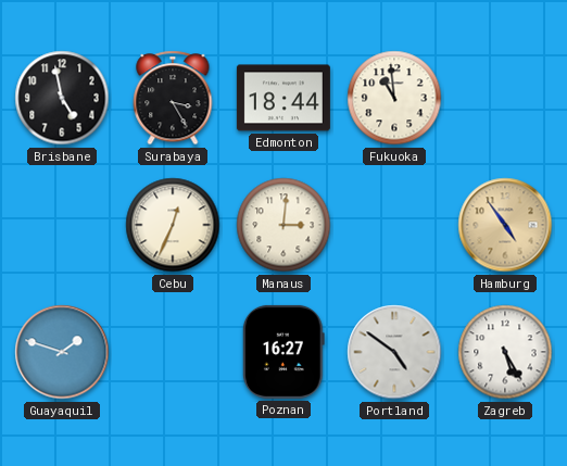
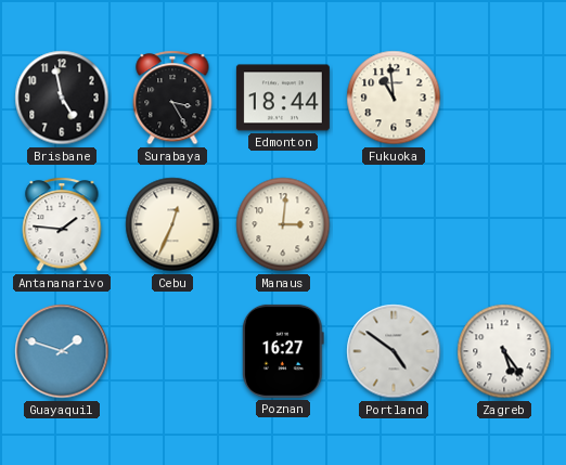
Antananarivo: none -> 1:46
Hamburg: 4:54 -> none
Zagreb: 5:25 -> 5:24
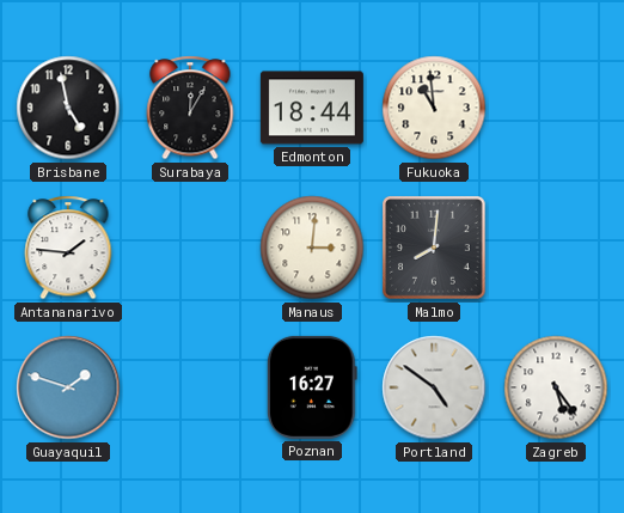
Surabaya: 3:25 -> 12:05
Cebu: 12:34 -> none
Malmo: none -> 8:01
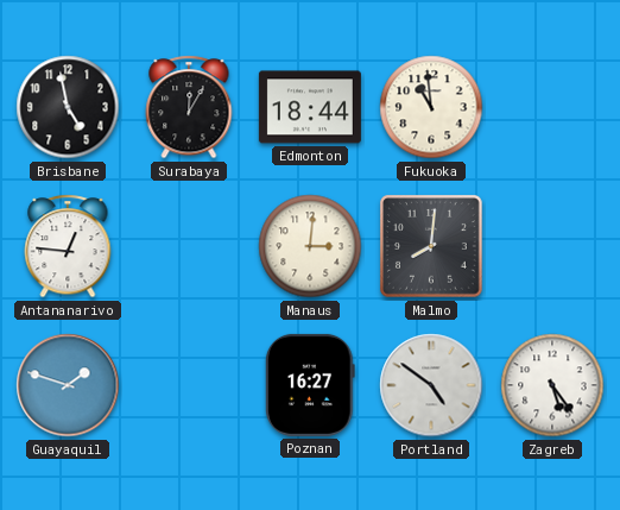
Antananarivo: 1:46 -> 12:46
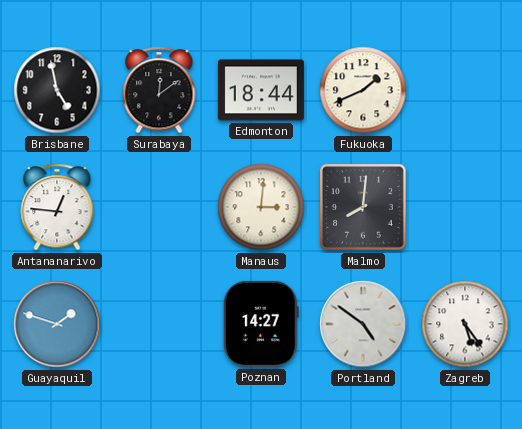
Surabaya: 12:05 -> 12:09
Fukuoka: 10:59 -> 1:41
Poznan: 16:27 -> 14:27
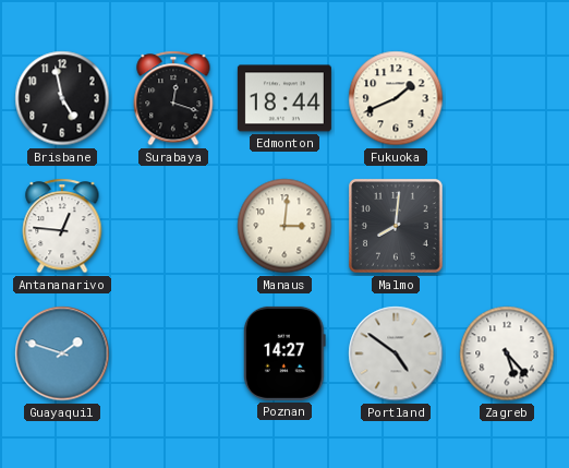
Surabaya: 12:09 -> 12:18
Zagreb: 5:24 -> 5:23
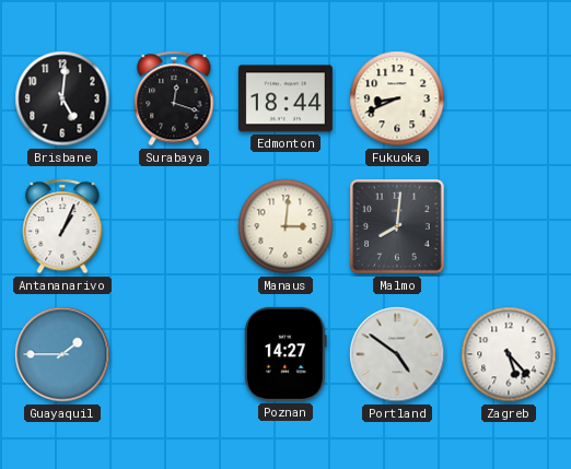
Brisbane: 4:58 -> 5:01
Fukuoka: 1:41 -> 8:41
Antananarivo: 12:46 -> 1:04
Guayaquil: 1:48 -> 1:45
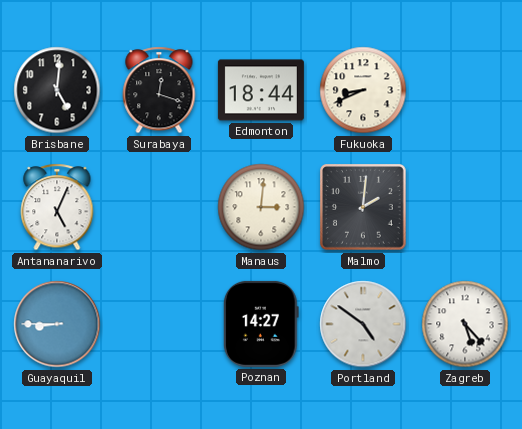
Antananarivo: 1:04 -> 5:04
Malmo: 8:01 -> 2:01
Guayaquil: 1:45 -> 8:45
